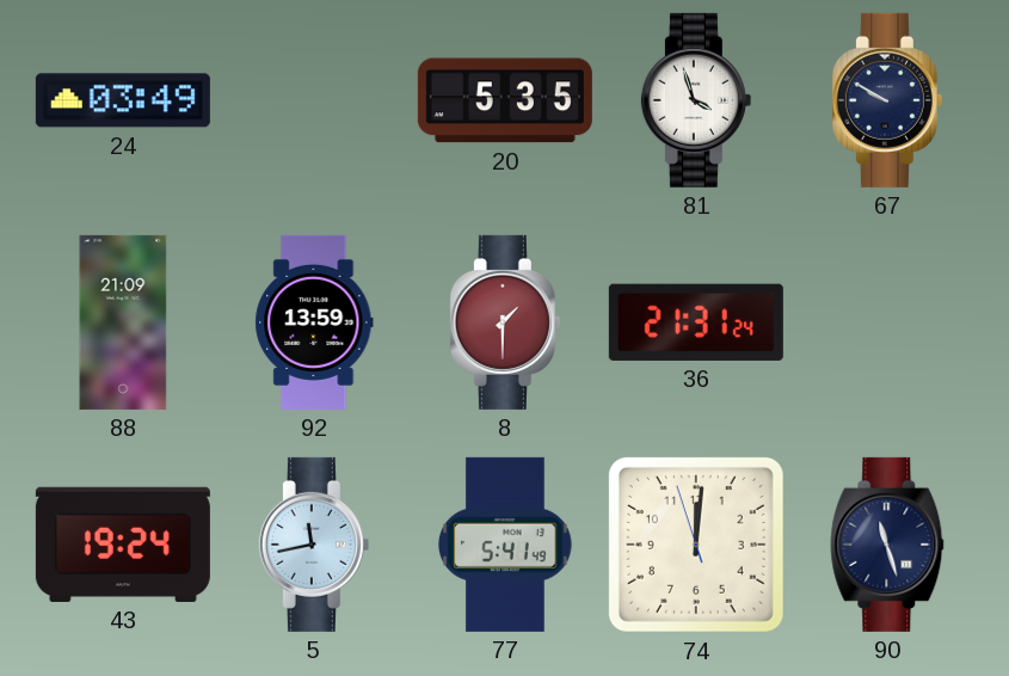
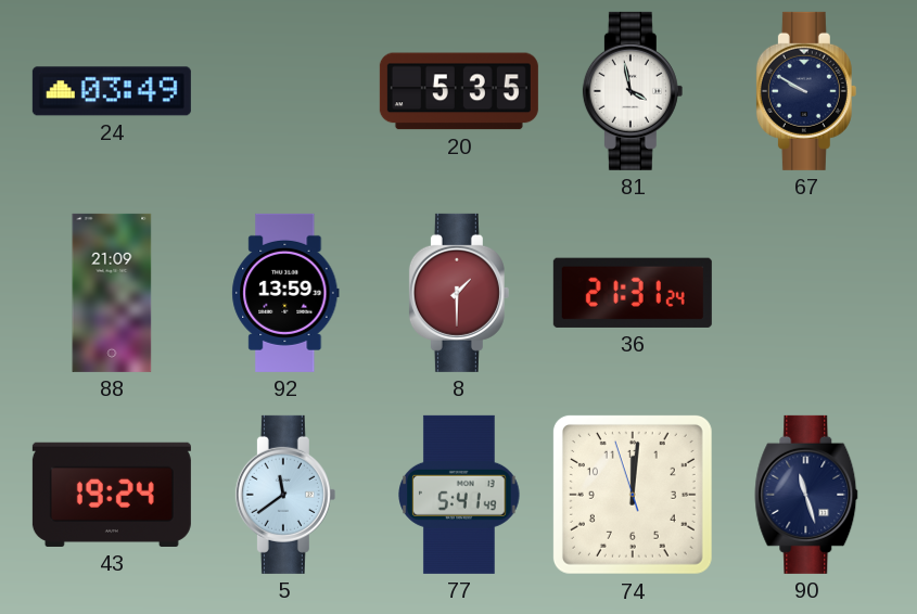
81: 3:57 -> 3:58
5: 11:43 -> 11:39
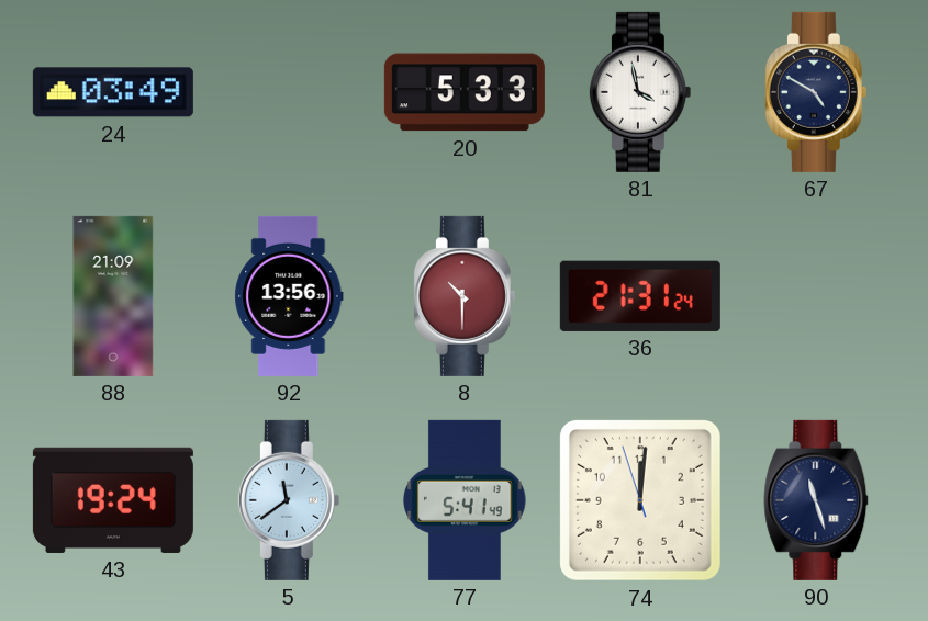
20: 5:35 -> 5:33
67: 9:50 -> 4:50
92: 13:59 -> 13:56
8: 1:30 -> 10:30
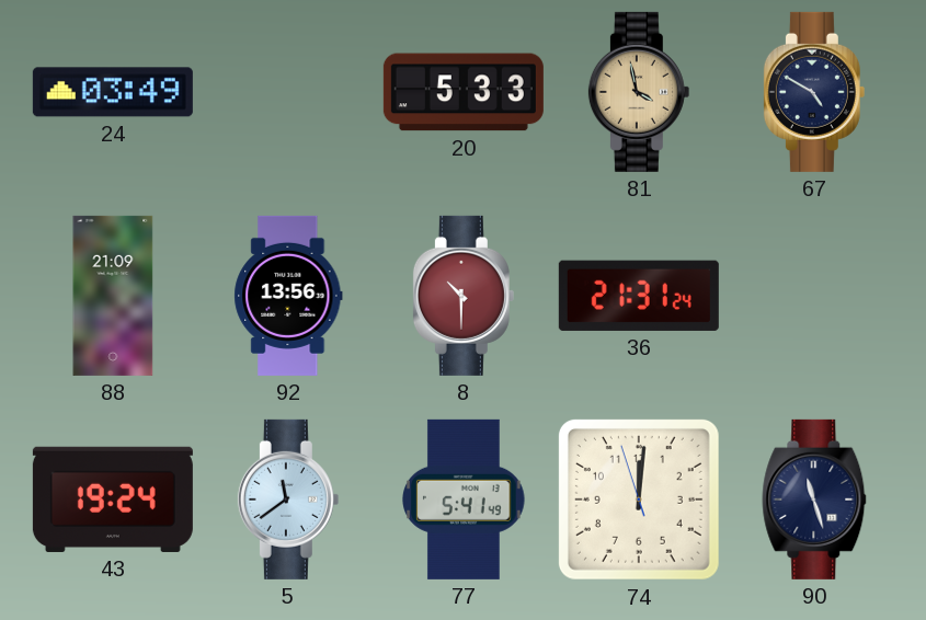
81 dial: white -> champagne
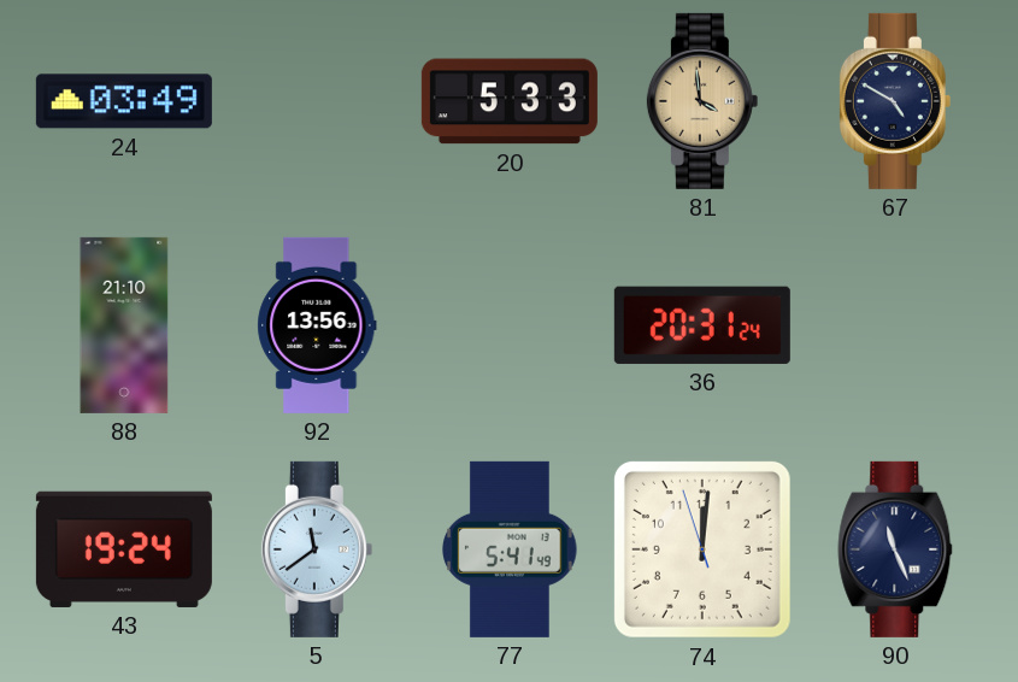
81: 3:58 -> 3:59
88: 21:09 -> 21:10
8: 10:30 -> none
36: 21:31 -> 20:31
90: 11:27 -> 11:26
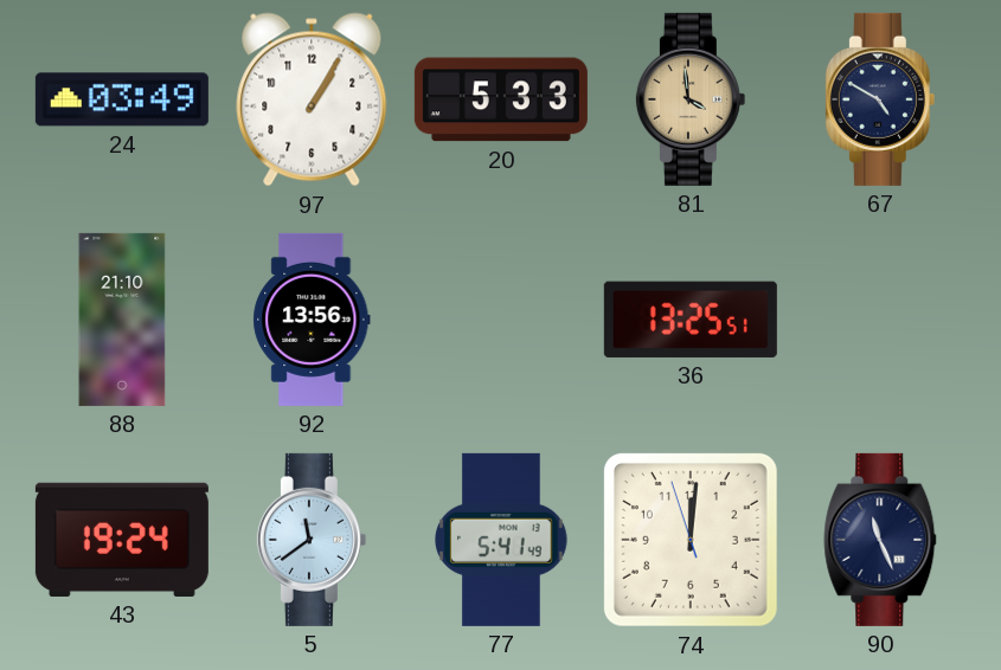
97: none -> 1:05
36: 20:31 -> 13:25
